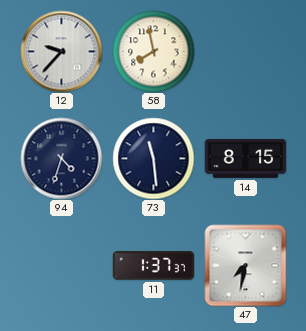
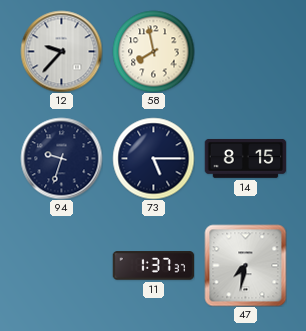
94: 4:33 -> 9:33
73: 11:29 -> 5:15
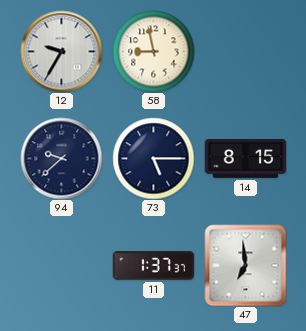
12: 9:37 -> 9:35
58: 7:58 -> 8:58
94: 9:33 -> 9:38
47: 7:32 -> 6:59
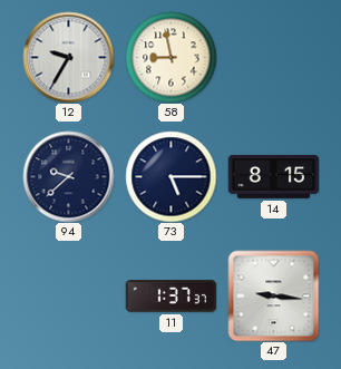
47: 6:59 -> 9:16
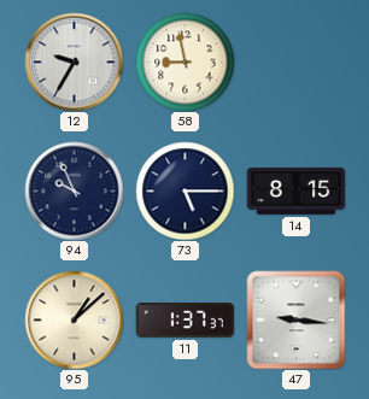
94: 9:38 -> 9:56
95: none -> 1:08
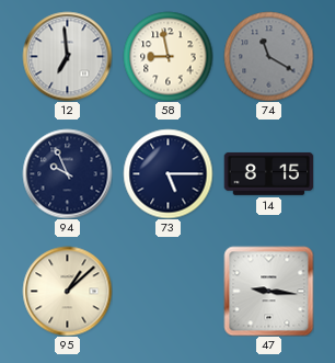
12: 9:35 -> 6:59
74: none -> 11:20
11: 1:37 -> none
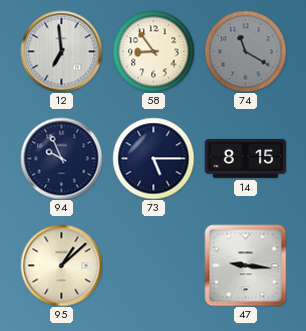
58: 8:58 -> 8:54
